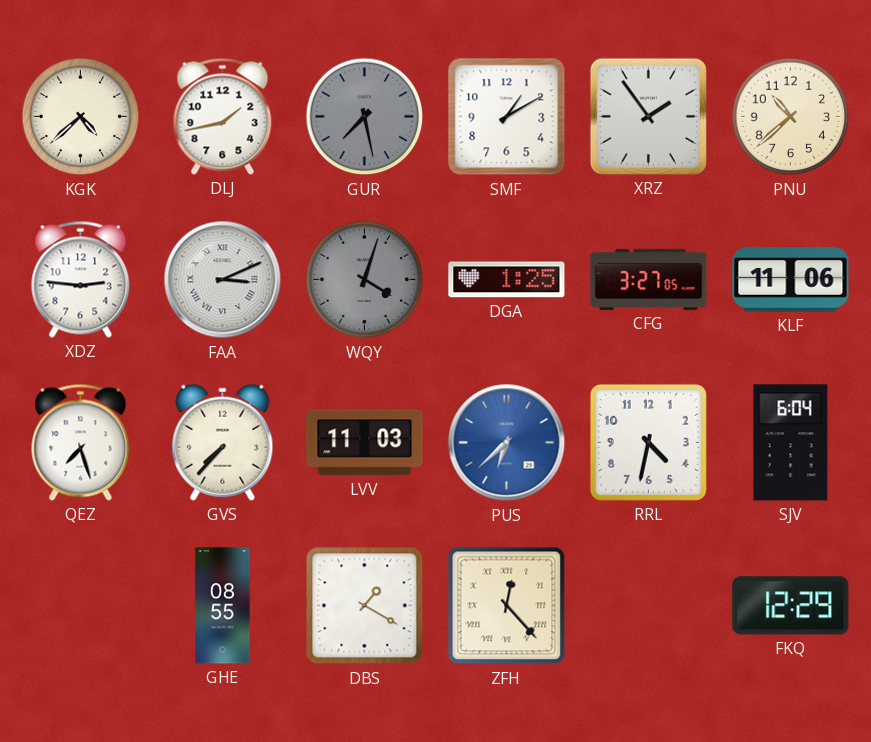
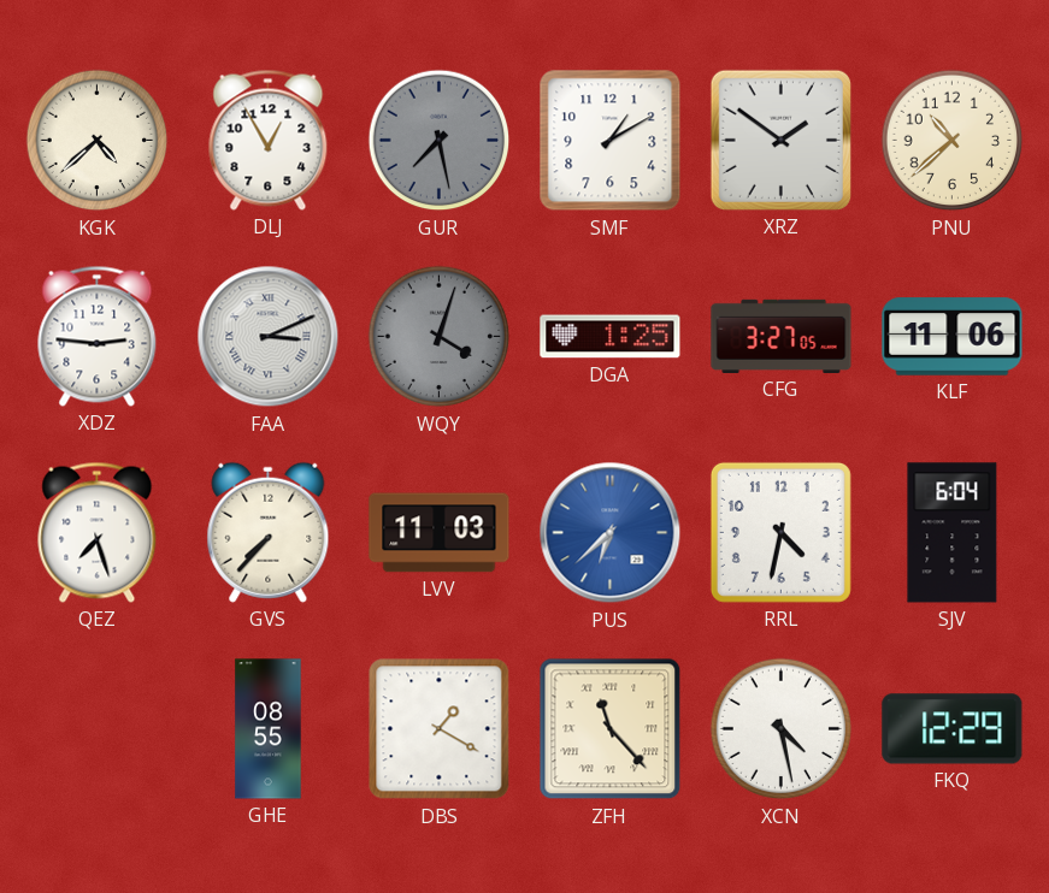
DLJ: 1:43 -> 12:55
XRZ: 1:54 -> 1:51
ZFH: 12:23 -> 11:23
XCN: none -> 4:28
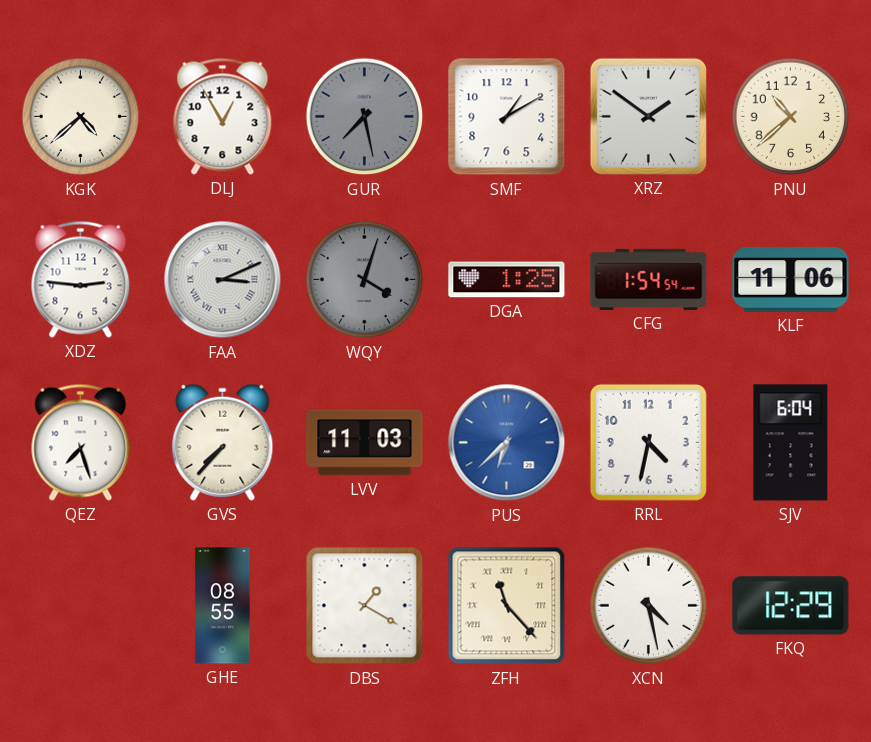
CFG: 3:27 -> 1:54
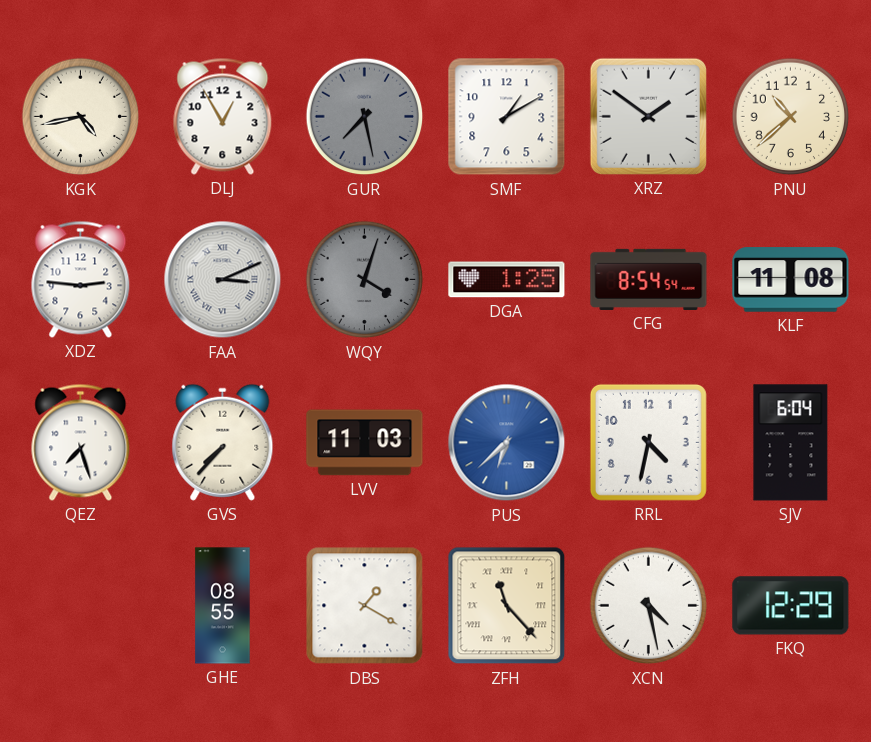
KGK: 4:38 -> 4:43
CFG: 1:54 -> 8:54
KLF: 11:06 -> 11:08
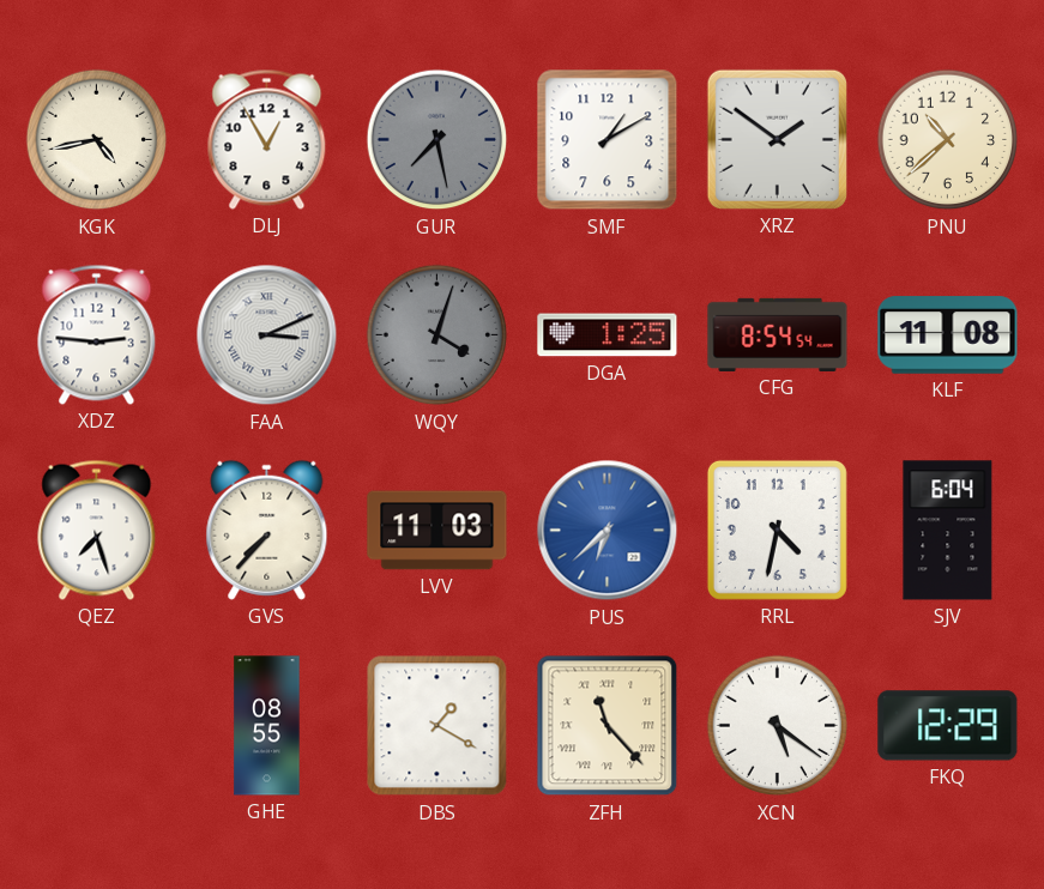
XCN: 4:28 -> 5:21
